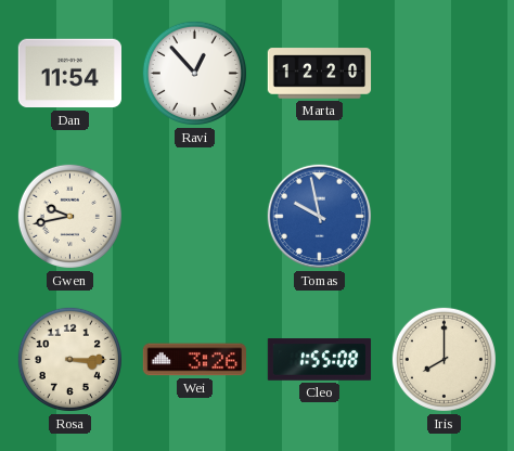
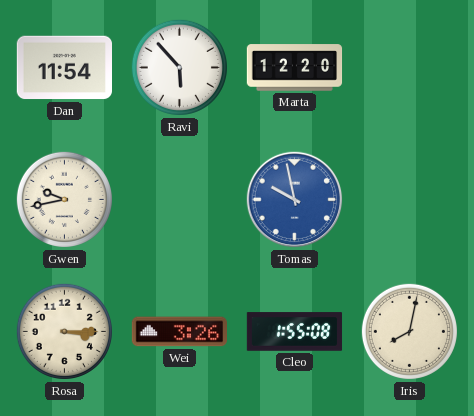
Ravi: 12:53 -> 5:53
Iris: 8:00 -> 8:02
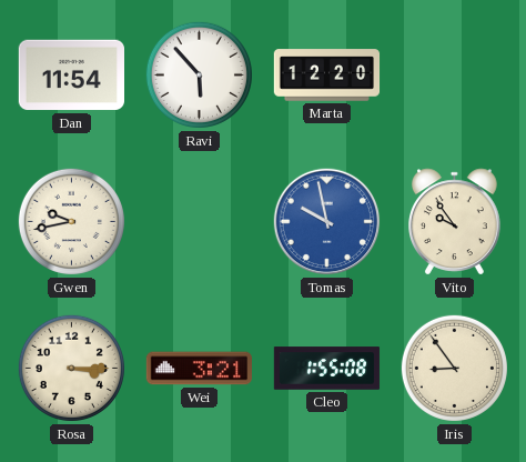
Vito: none -> 9:54
Wei: 3:26 -> 3:21
Iris: 8:02 -> 8:54
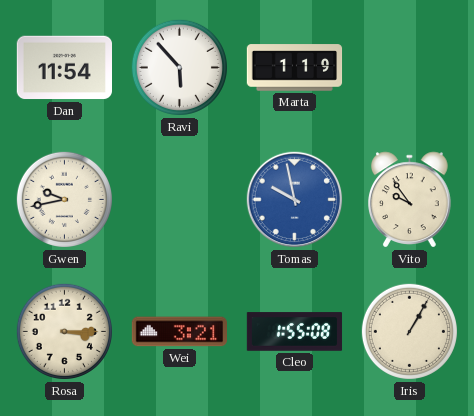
Marta: 12:20 -> 1:19
Iris: 8:54 -> 1:05
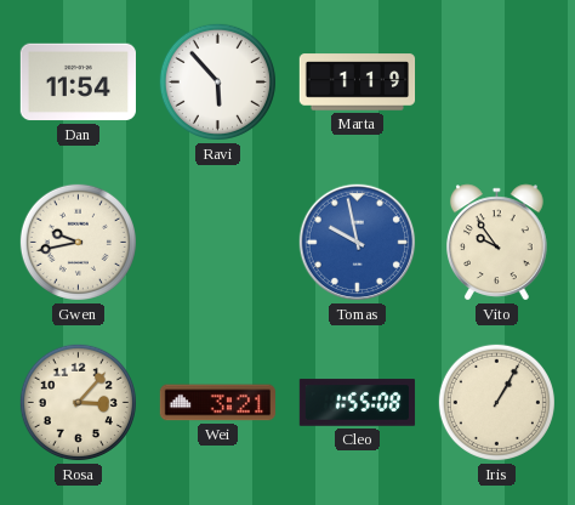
Rosa: 3:15 -> 3:07
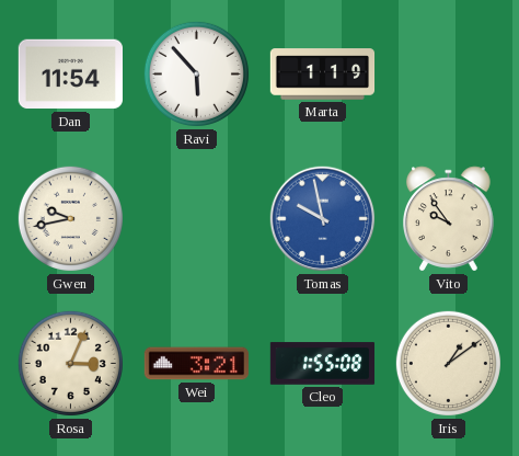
Rosa: 3:07 -> 3:04
Iris: 1:05 -> 1:09
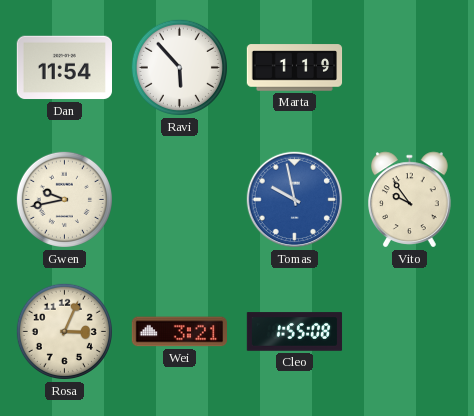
Iris: 1:09 -> none
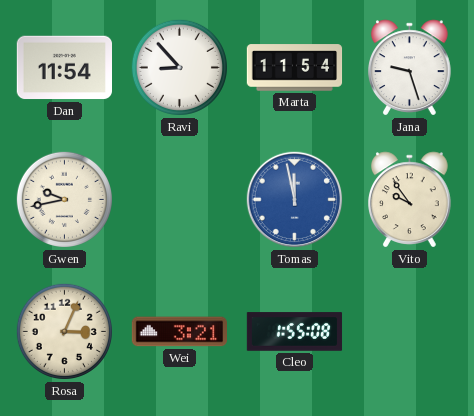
Ravi: 5:53 -> 8:53
Marta: 1:19 -> 11:54
Jana: none -> 9:27
Tomas: 9:58 -> 11:58
